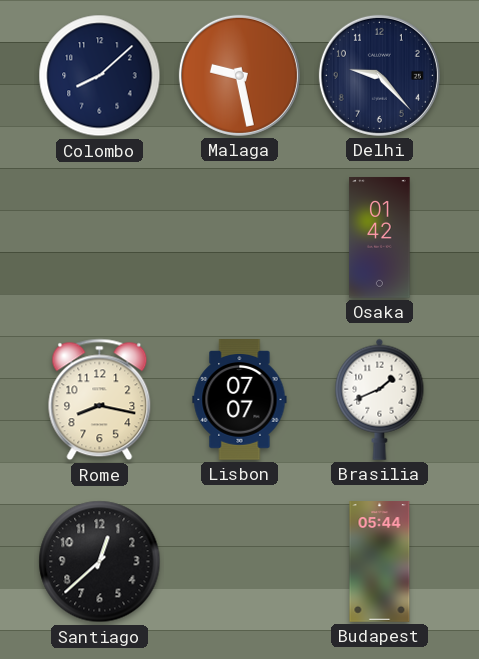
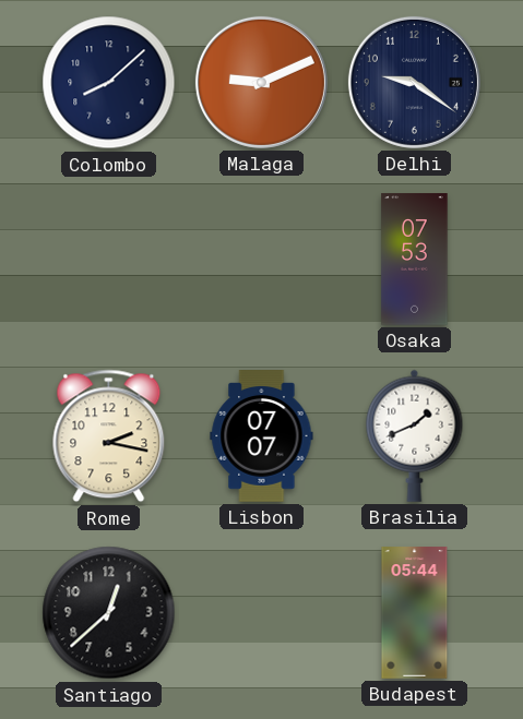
Malaga: 9:28 -> 9:11
Delhi: 9:23 -> 9:21
Osaka: 01:42 -> 07:53
Rome: 8:17 -> 2:17
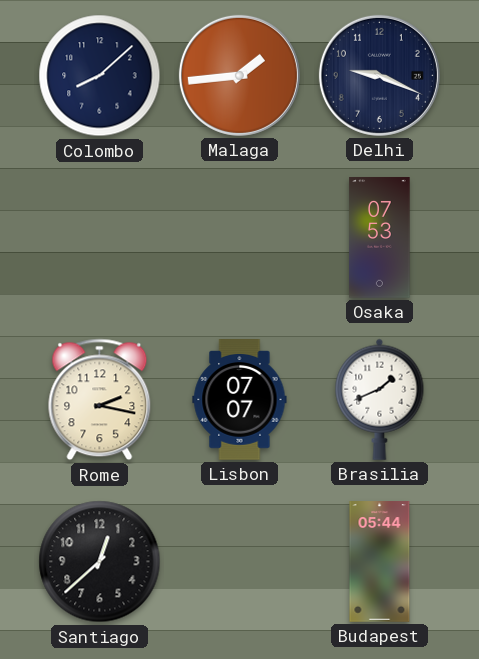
Malaga: 9:11 -> 1:44
Delhi: 9:21 -> 9:19
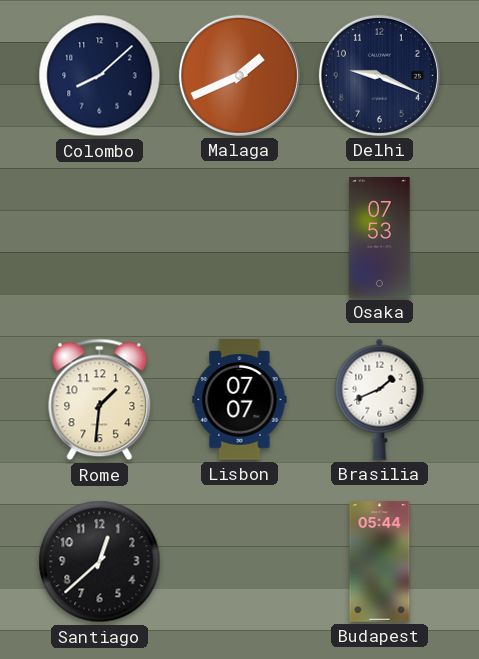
Malaga: 1:44 -> 1:41
Rome: 2:17 -> 1:31
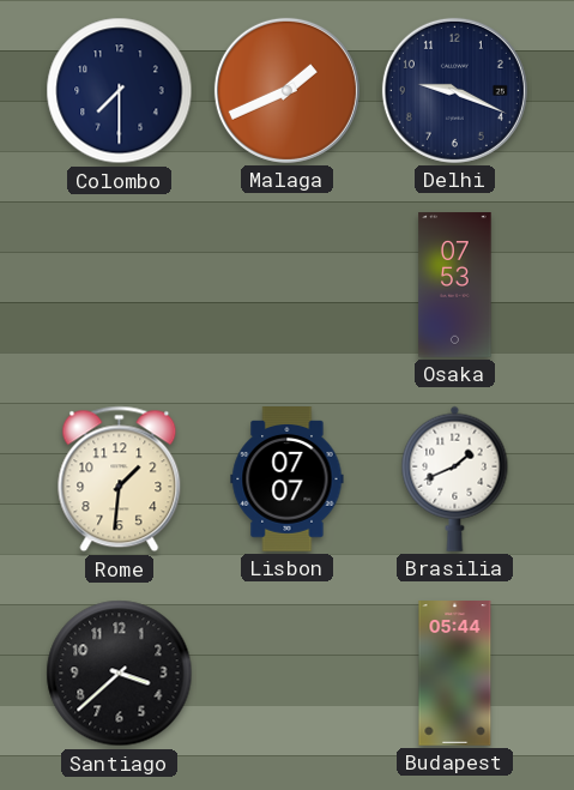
Colombo: 8:08 -> 7:30
Santiago: 12:38 -> 3:38
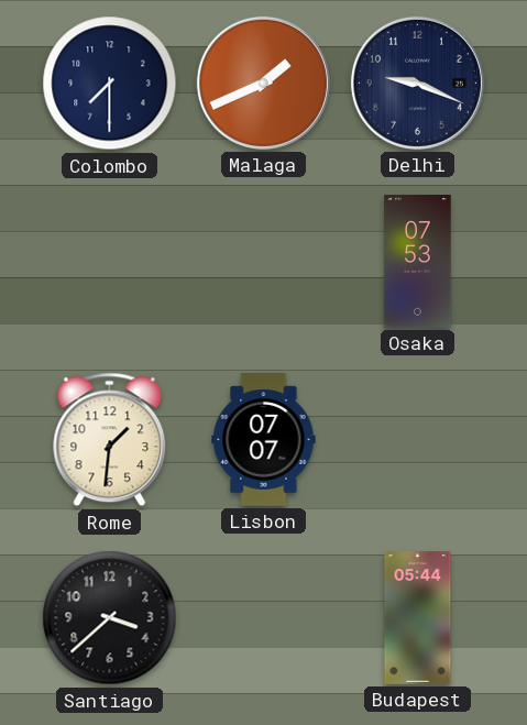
Brasilia: 1:41 -> none
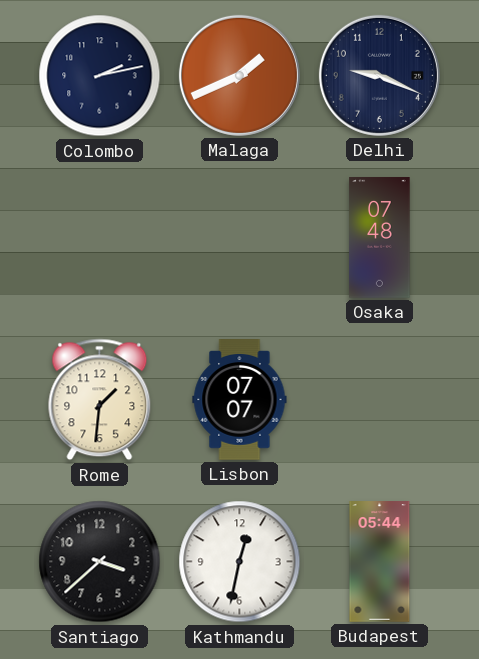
Colombo: 7:30 -> 2:13
Osaka: 07:53 -> 07:48
Kathmandu: none -> 12:32
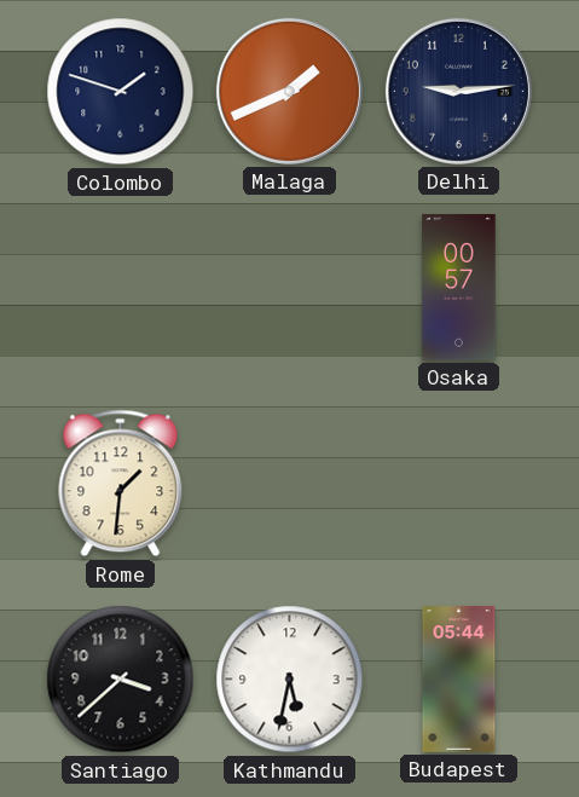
Colombo: 2:13 -> 1:48
Delhi: 9:19 -> 9:14
Osaka: 07:48 -> 00:57
Lisbon: 07:07 -> none
Kathmandu: 12:32 -> 5:32
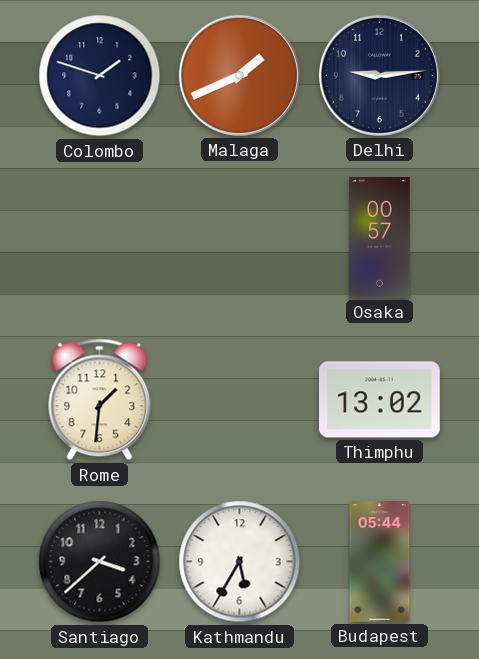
Thimphu: none -> 13:02
Kathmandu: 5:32 -> 5:35
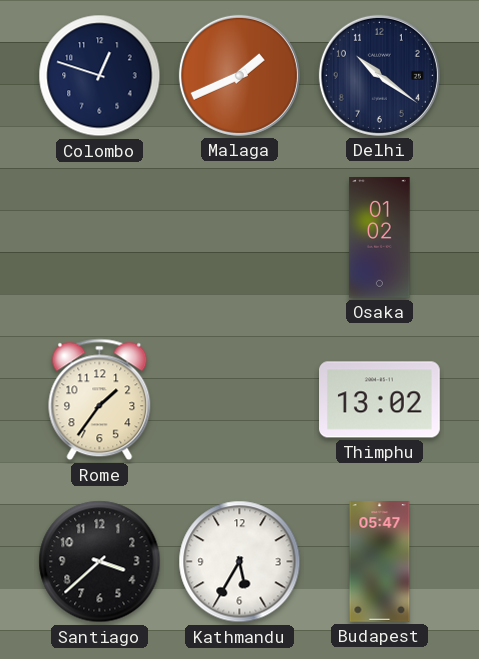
Colombo: 1:48 -> 12:48
Delhi: 9:14 -> 10:21
Osaka: 00:57 -> 01:02
Rome: 1:31 -> 1:36
Budapest: 05:44 -> 05:47
